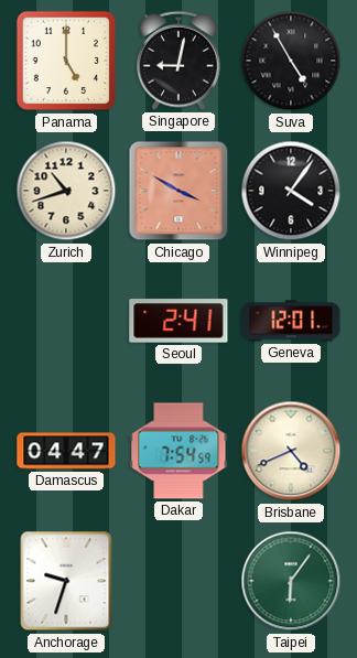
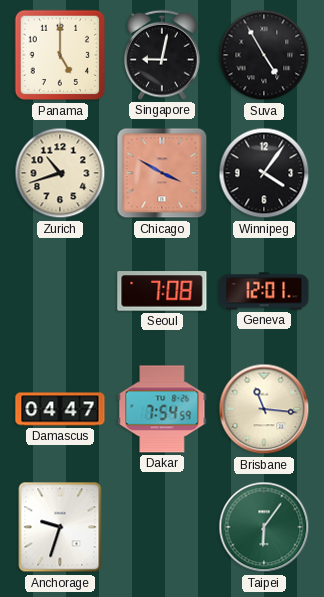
Seoul: 2:41 -> 7:08
Brisbane: 4:41 -> 11:16
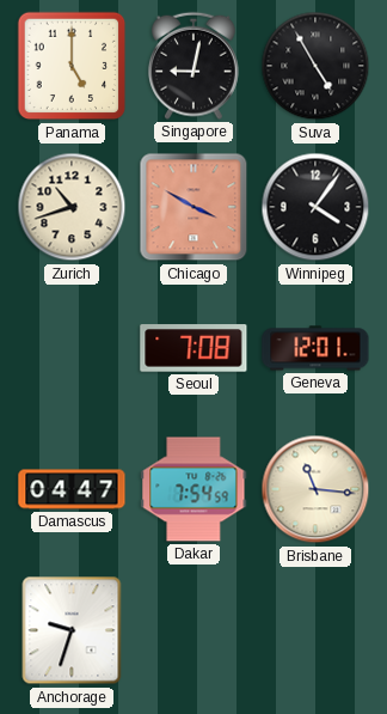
Taipei: 6:06 -> none
